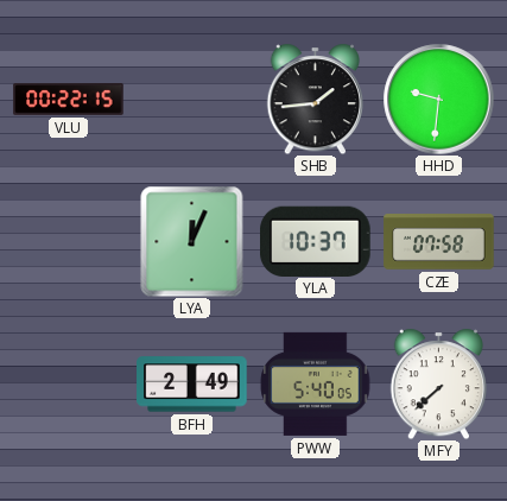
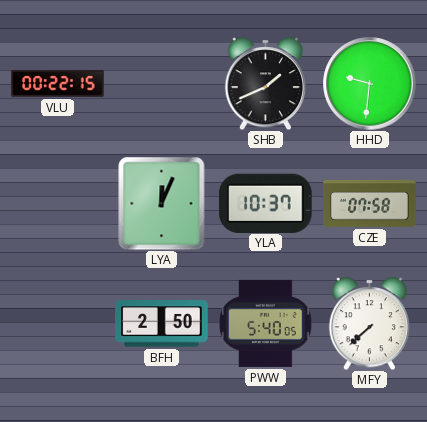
SHB: 1:44 -> 1:41
BFH: 2:49 -> 2:50
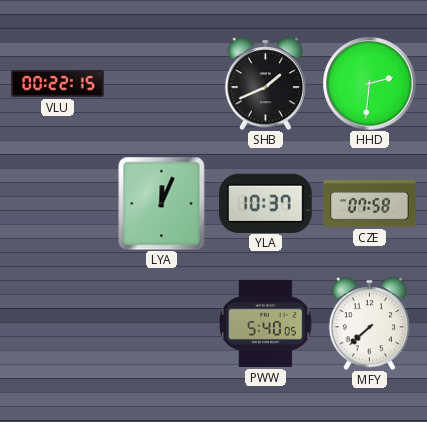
HHD: 9:31 -> 2:31
BFH: 2:50 -> none
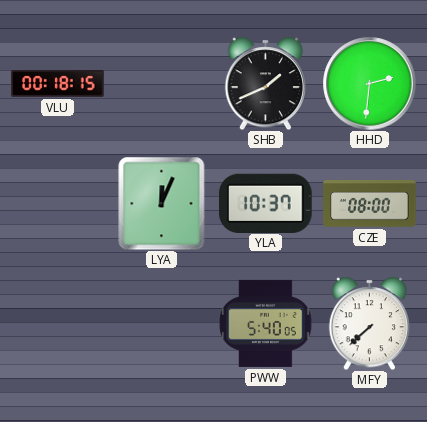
VLU: 00:22 -> 00:18
CZE: 07:58 -> 08:00
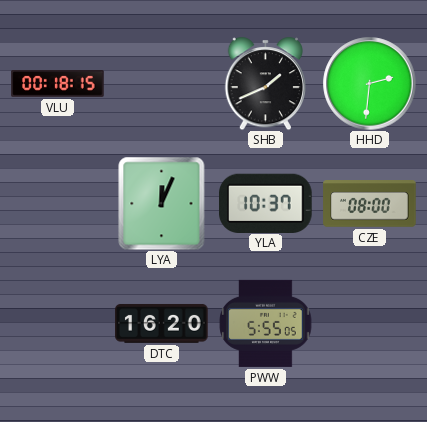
DTC: none -> 16:20
PWW: 5:40 -> 5:55
MFY: 7:38 -> none
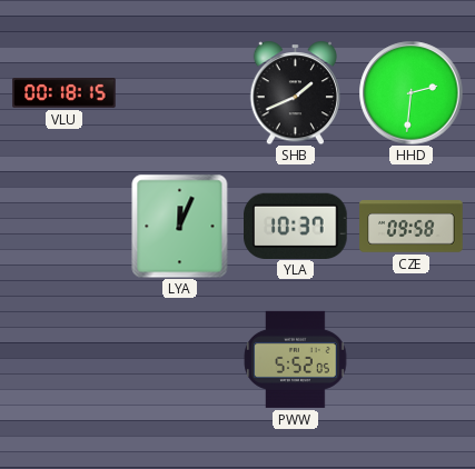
CZE: 08:00 -> 09:58
DTC: 16:20 -> none
PWW: 5:55 -> 5:52
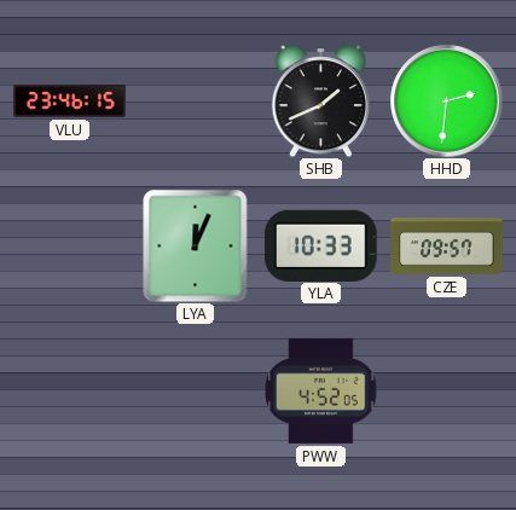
VLU: 00:18 -> 23:46
YLA: 10:37 -> 10:33
CZE: 09:58 -> 09:57
PWW: 5:52 -> 4:52
